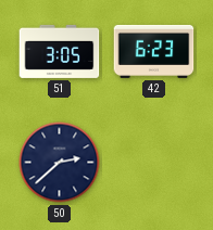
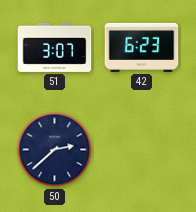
51: 3:05 -> 3:07
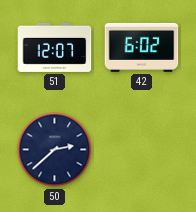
51: 3:07 -> 12:07
42: 6:23 -> 6:02
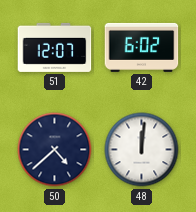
50: 2:38 -> 4:38
48: none -> 12:01
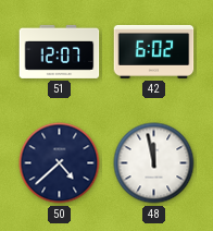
48: 12:01 -> 11:58
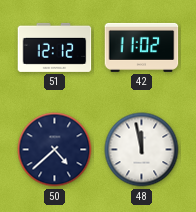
51: 12:07 -> 12:12
42: 6:02 -> 11:02
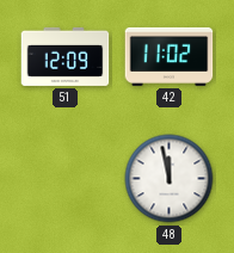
51: 12:12 -> 12:09
50: 4:38 -> none
